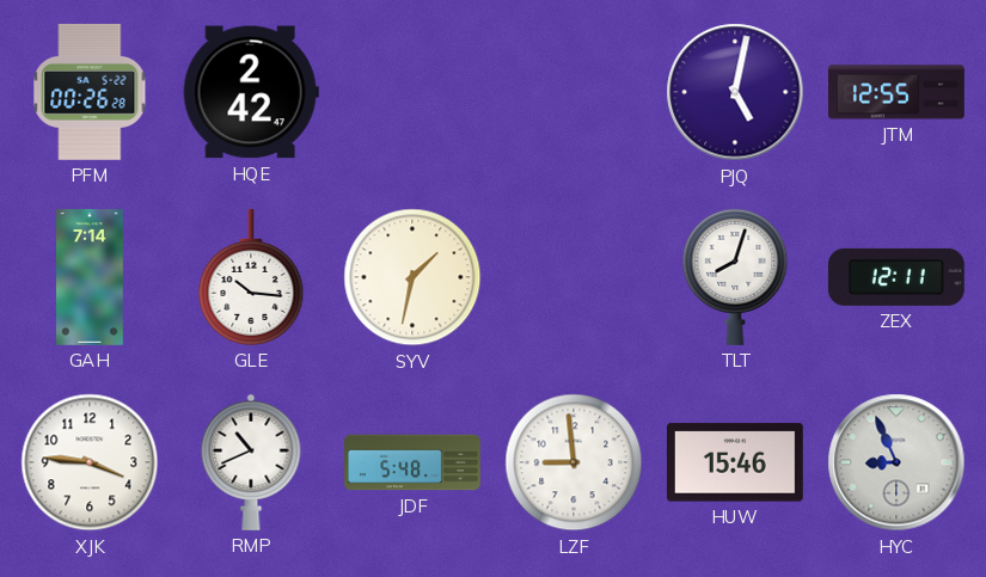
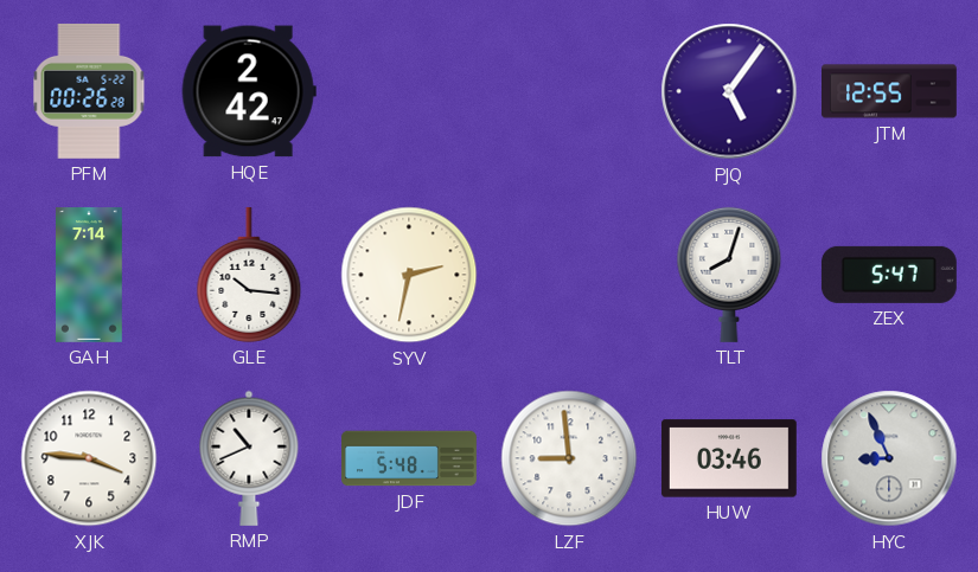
PJQ: 5:02 -> 5:06
SYV: 1:32 -> 2:32
ZEX: 12:11 -> 5:47
HUW: 15:46 -> 03:46
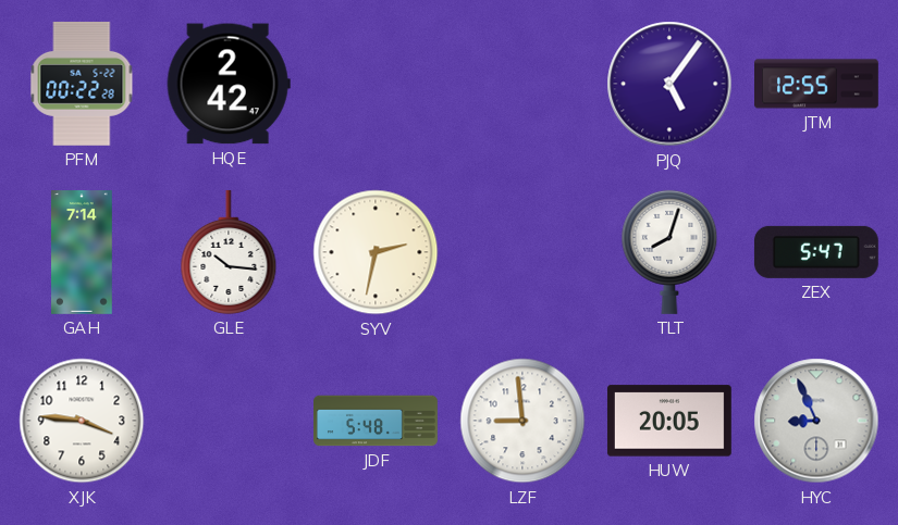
PFM: 00:26 -> 00:22
RMP: 10:41 -> none
HUW: 03:46 -> 20:05
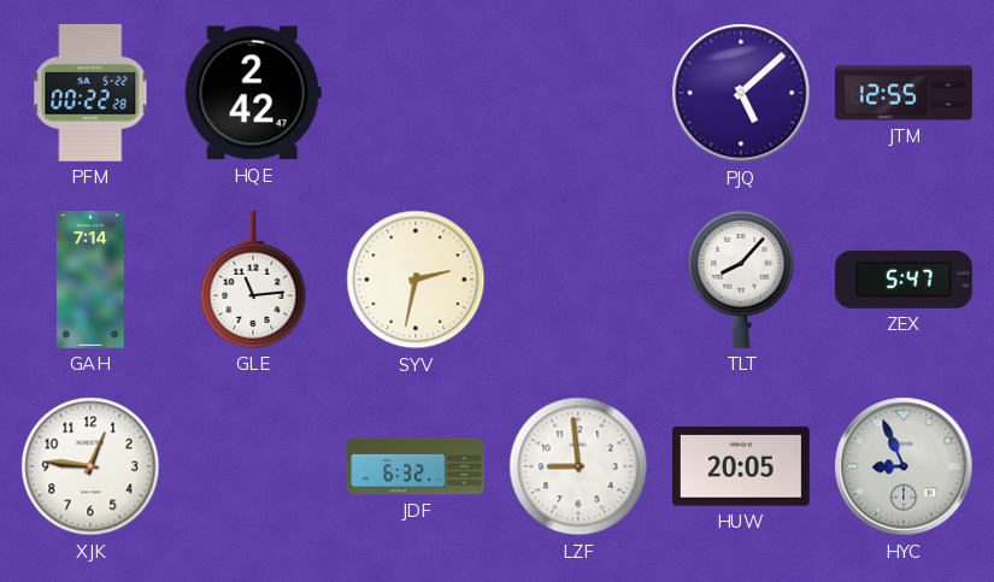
PJQ: 5:06 -> 5:08
GLE: 10:16 -> 11:14
TLT: 8:03 -> 8:07
XJK: 3:46 -> 12:46
JDF: 5:48 -> 6:32
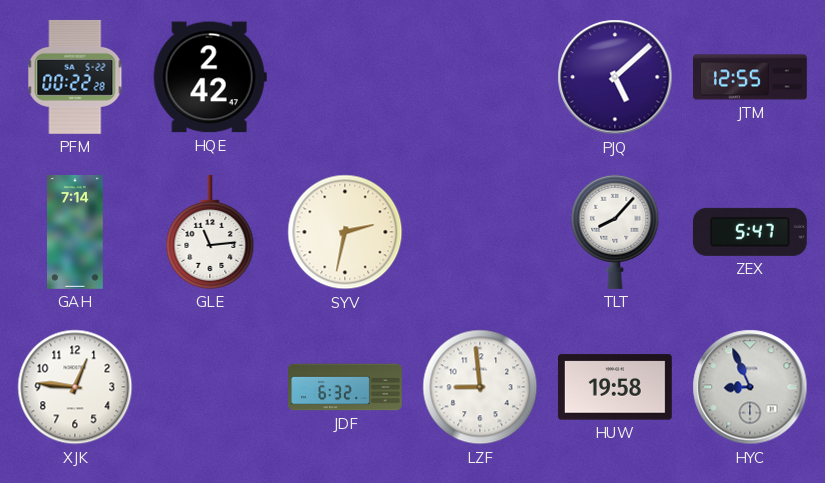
HUW: 20:05 -> 19:58
